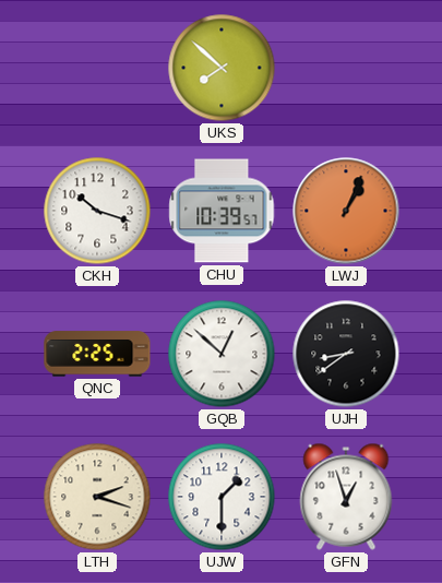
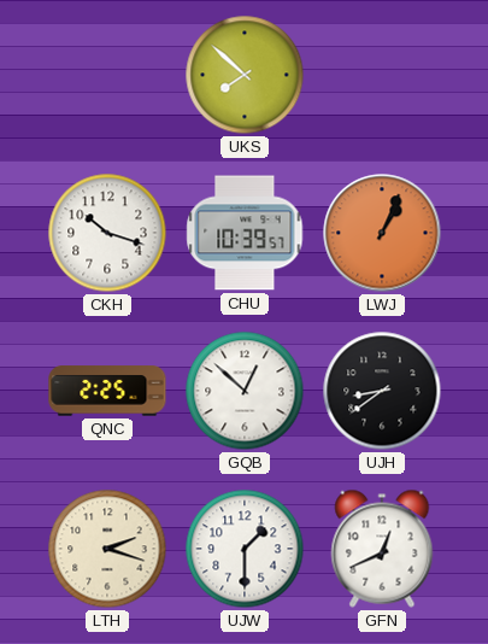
GFN: 12:57 -> 12:41
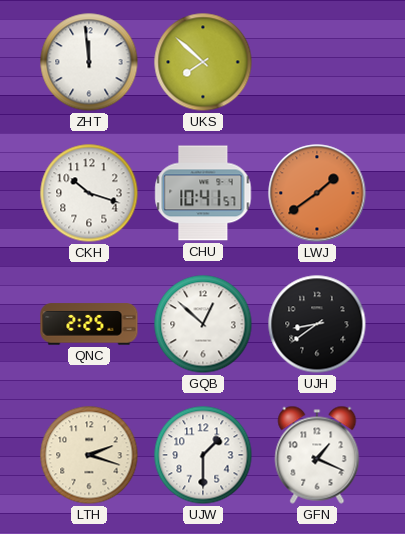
ZHT: none -> 11:59
CHU: 10:39 -> 10:41
LWJ: 1:04 -> 1:39
GFN: 12:41 -> 1:19
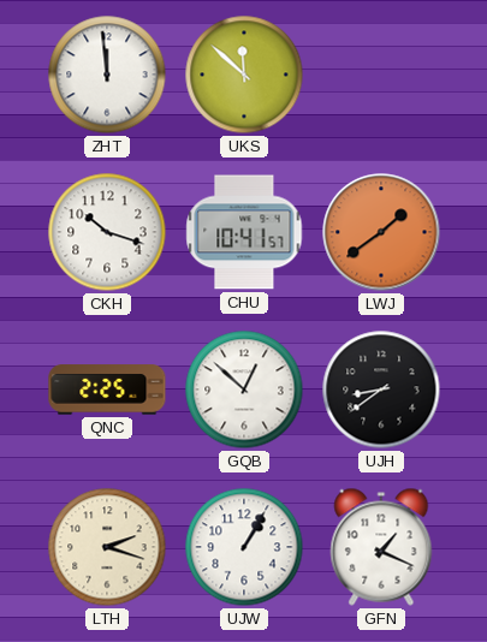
UKS: 7:52 -> 11:52
UJW: 1:30 -> 1:05
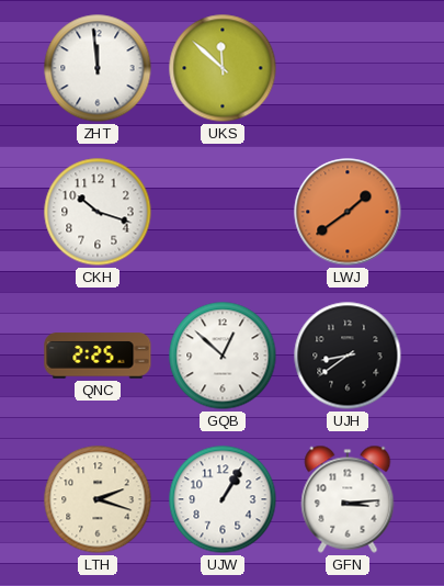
CHU: 10:41 -> none
GFN: 1:19 -> 3:14
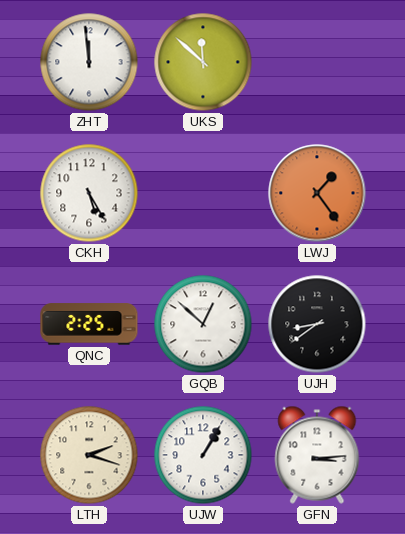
CKH: 10:18 -> 5:25
LWJ: 1:39 -> 1:24
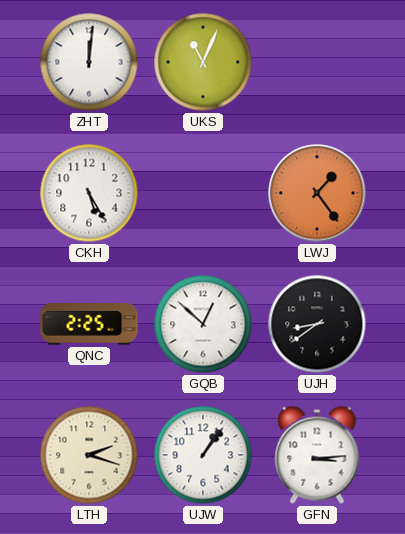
ZHT: 11:59 -> 12:01
UKS: 11:52 -> 11:04
UJW: 1:05 -> 1:06
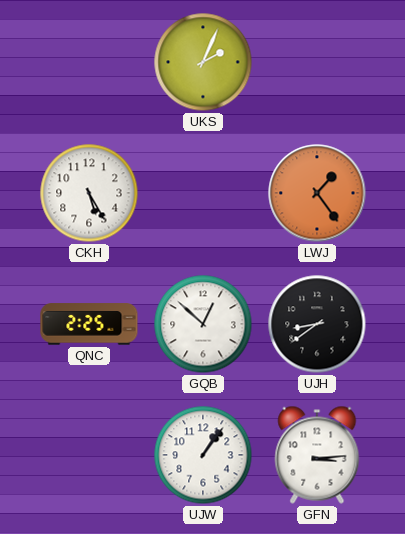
ZHT: 12:01 -> none
UKS: 11:04 -> 2:04
LTH: 2:18 -> none
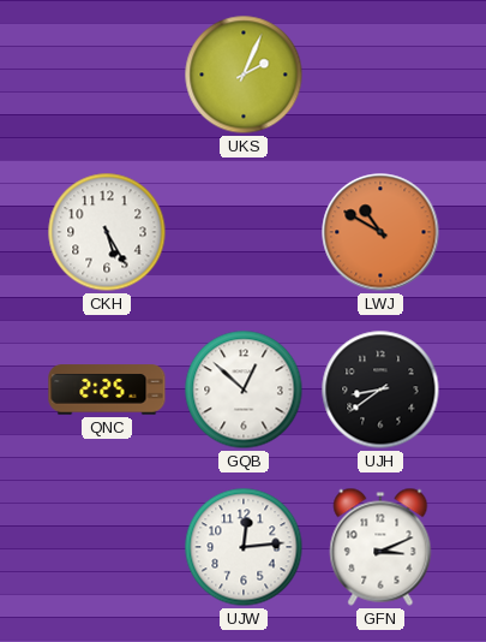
LWJ: 1:24 -> 10:50
UJW: 1:06 -> 12:14
GFN: 3:14 -> 3:11
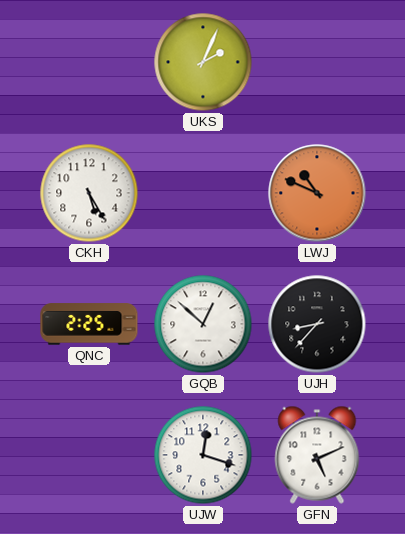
LWJ: 10:50 -> 10:49
UJH: 8:39 -> 8:37
UJW: 12:14 -> 12:18
GFN: 3:11 -> 5:11
